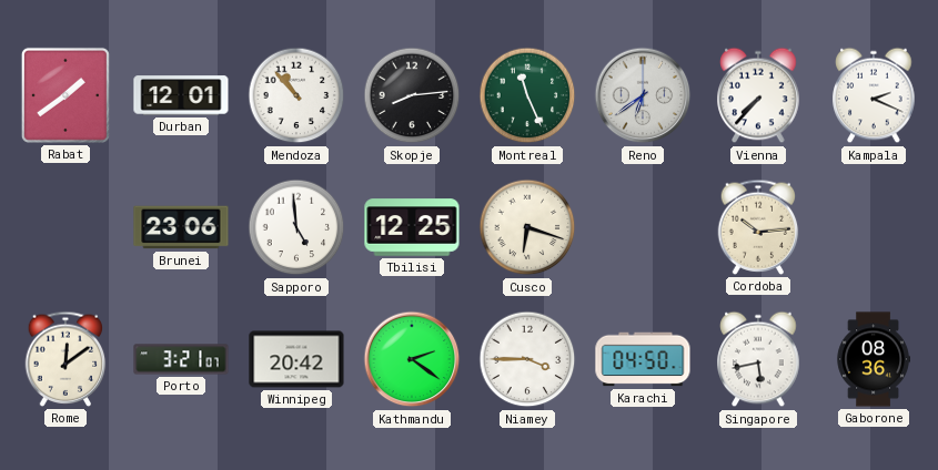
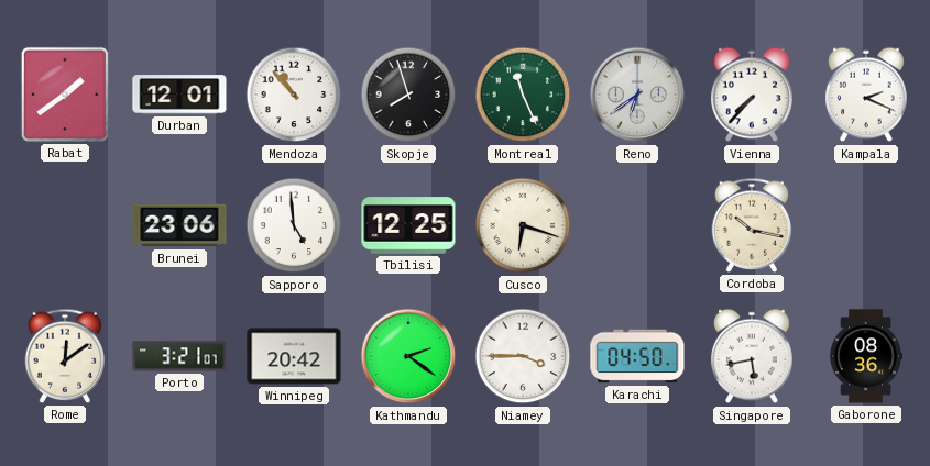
Skopje: 8:14 -> 7:57
Cordoba: 10:14 -> 10:17
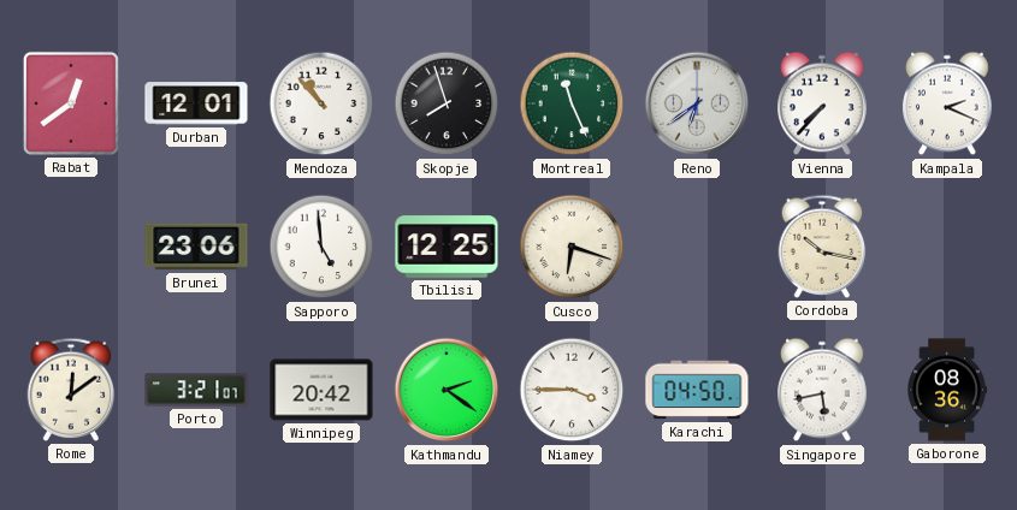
Rabat: 1:39 -> 12:39
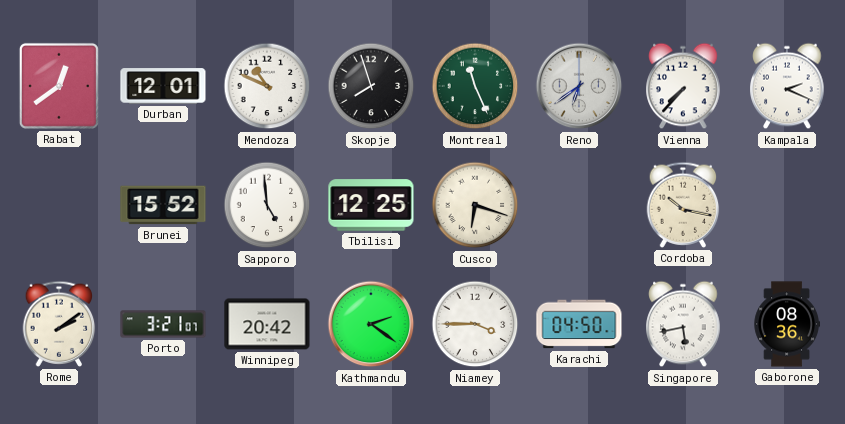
Mendoza: 10:53 -> 10:49
Brunei: 23:06 -> 15:52
Rome: 12:09 -> 2:09
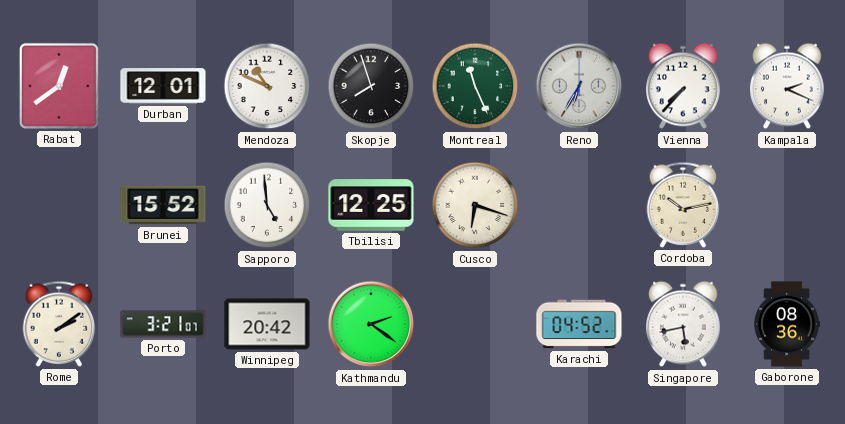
Reno: 6:39 -> 6:35
Cordoba: 10:17 -> 10:13
Niamey: 3:45 -> none
Karachi: 04:50 -> 04:52
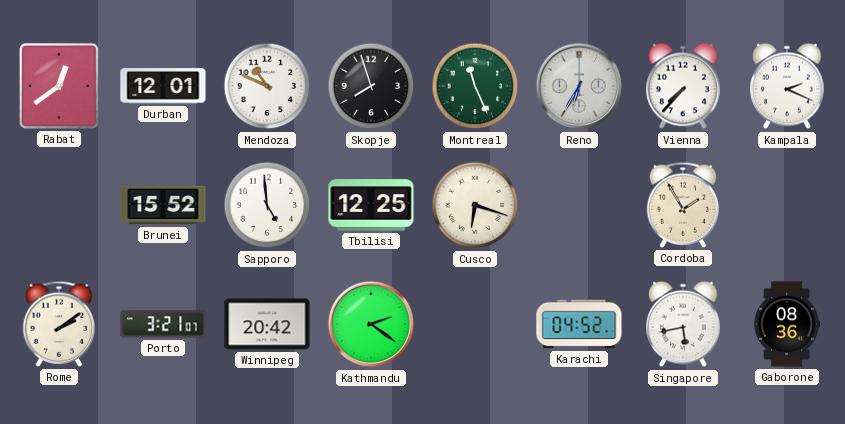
Cordoba: 10:13 -> 1:55
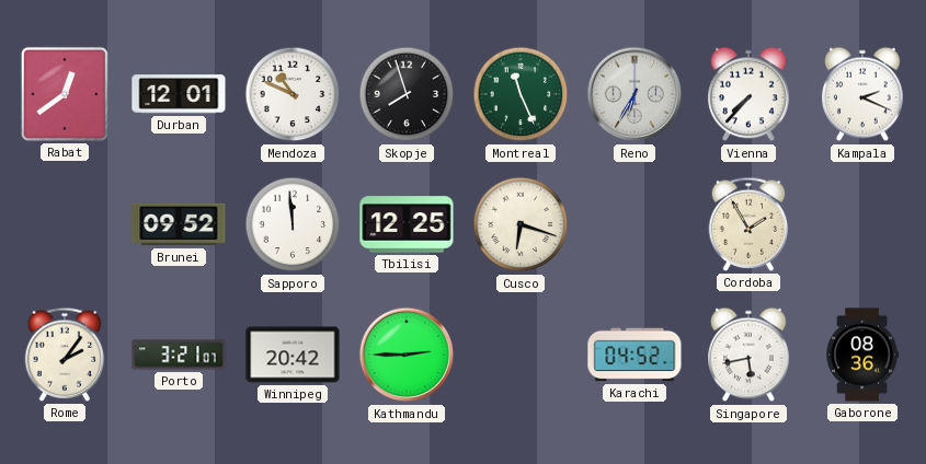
Brunei: 15:52 -> 09:52
Sapporo: 4:59 -> 11:59
Rome: 2:09 -> 2:06
Kathmandu: 2:21 -> 2:45
